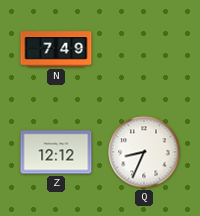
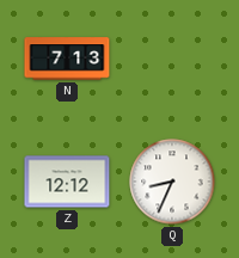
N: 7:49 -> 7:13
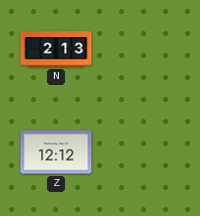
N: 7:13 -> 2:13
Q: 8:34 -> none
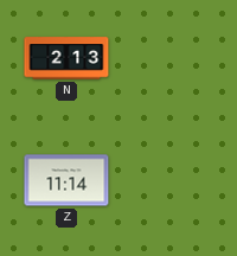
Z: 12:12 -> 11:14
